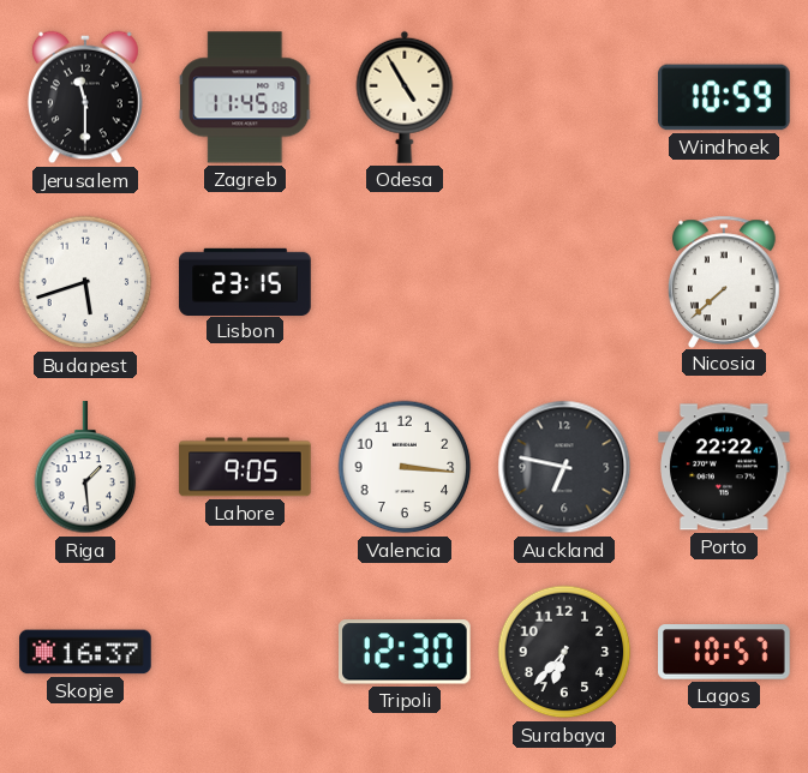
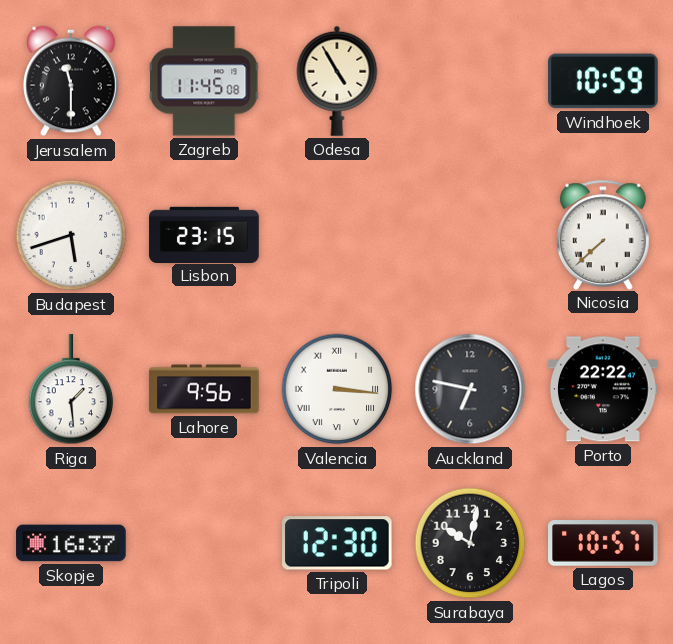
Lahore: 9:05 -> 9:56
Valencia numerals: Arabic -> Roman
Surabaya: 6:37 -> 10:02
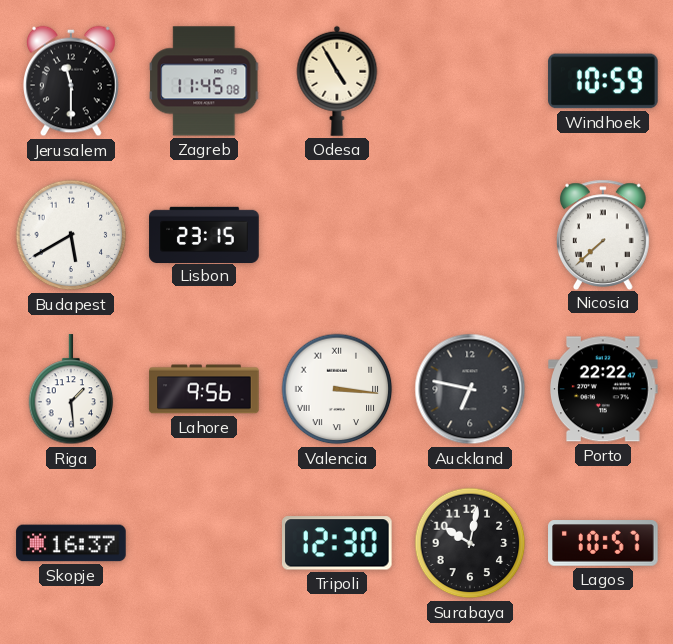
Budapest: 5:42 -> 5:40
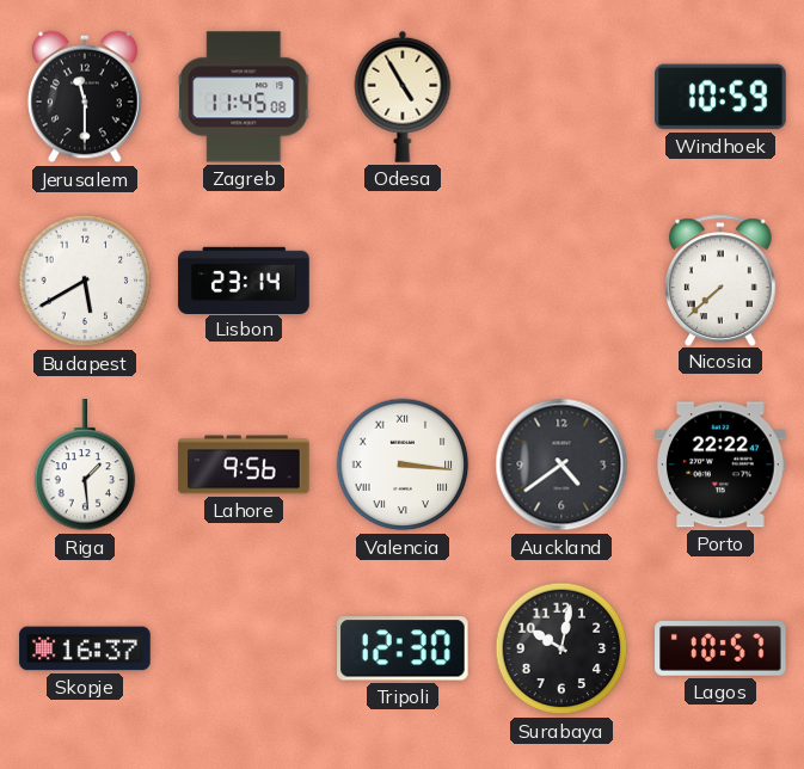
Lisbon: 23:15 -> 23:14
Auckland: 6:47 -> 4:39
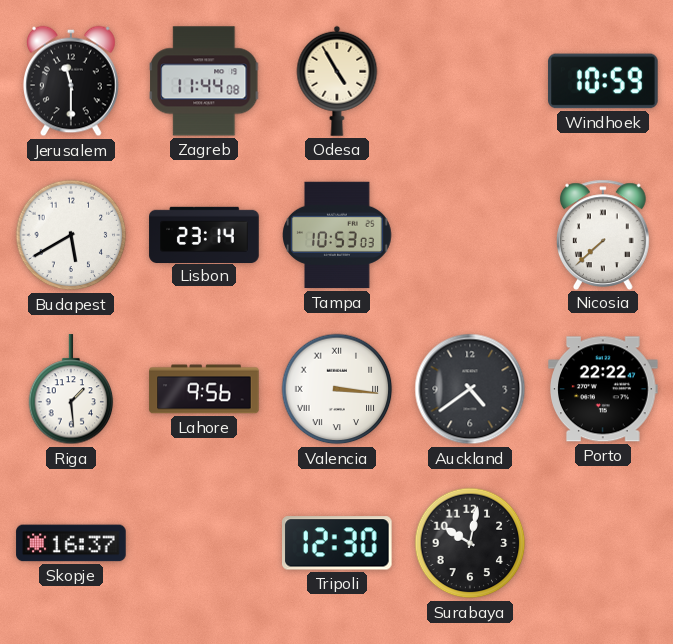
Zagreb: 11:45 -> 11:44
Tampa: none -> 10:53
Lagos: 10:57 -> none
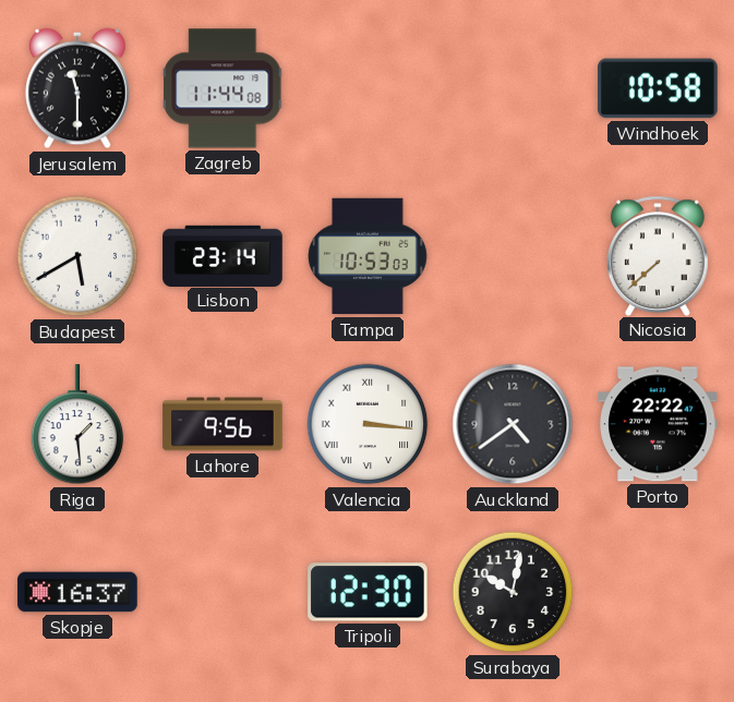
Odesa: 4:55 -> none
Windhoek: 10:59 -> 10:58
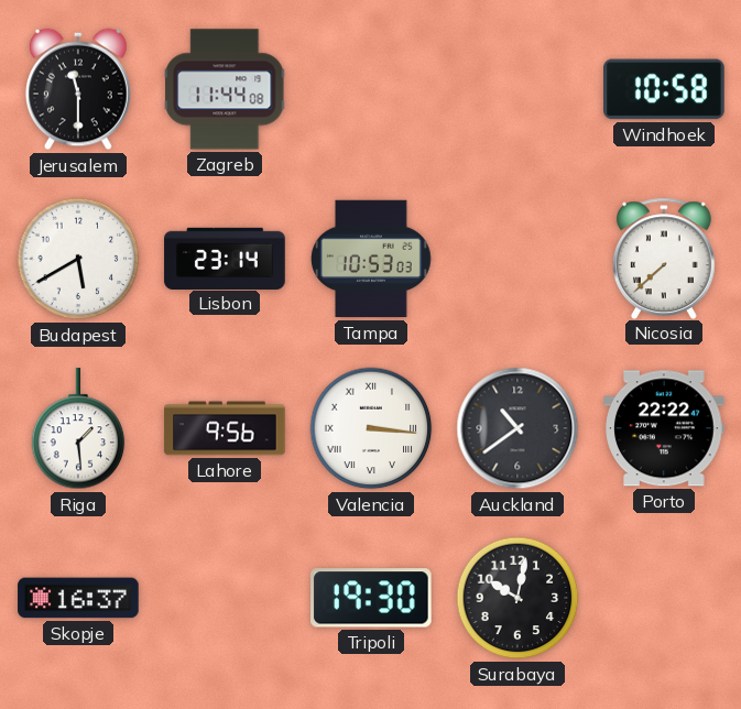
Auckland: 4:39 -> 10:39
Tripoli: 12:30 -> 19:30
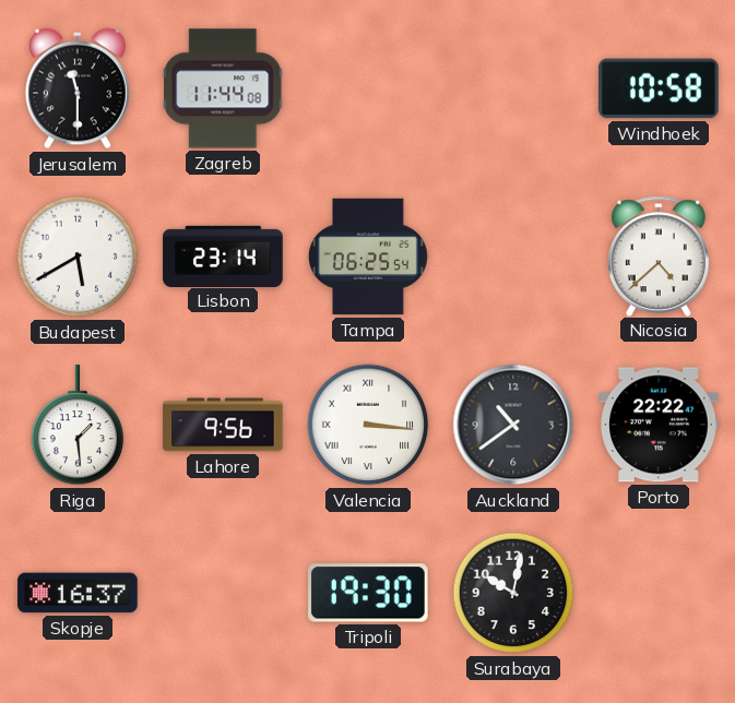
Tampa: 10:53 -> 06:25
Nicosia: 7:38 -> 4:38
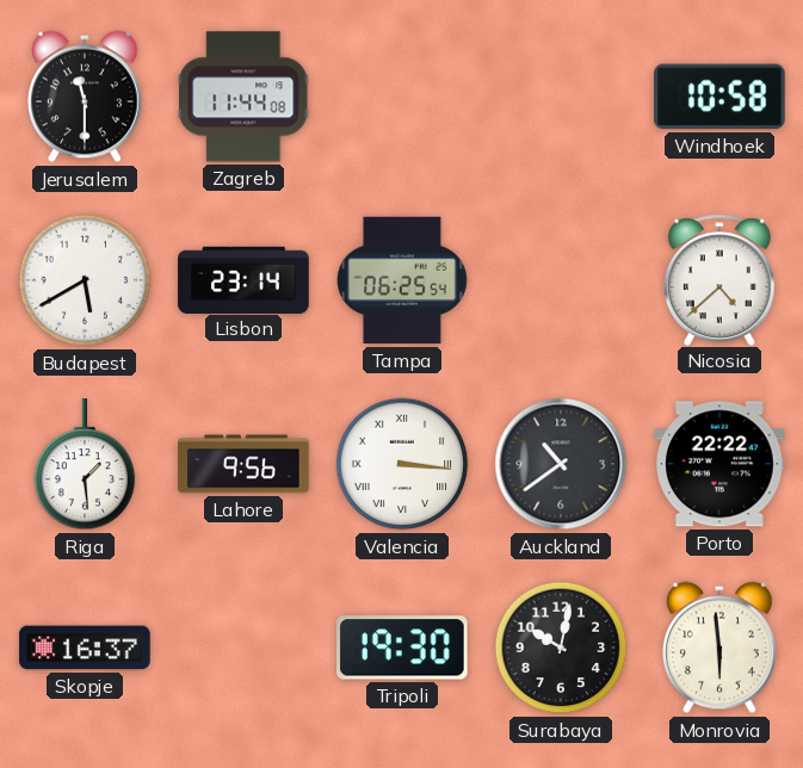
Monrovia: none -> 5:59
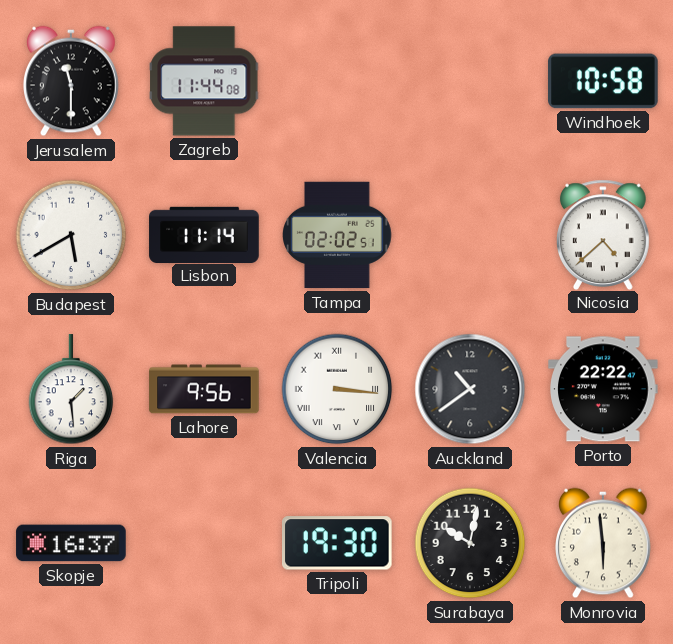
Lisbon: 23:14 -> 11:14
Tampa: 06:25 -> 02:02
